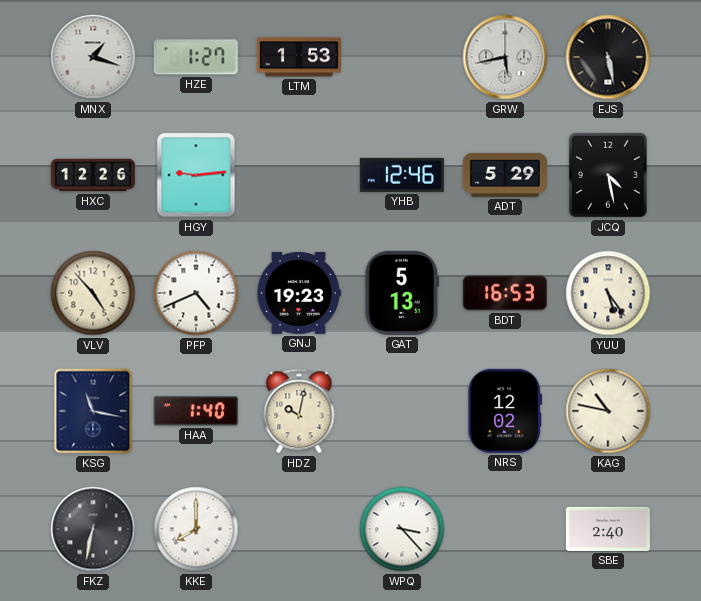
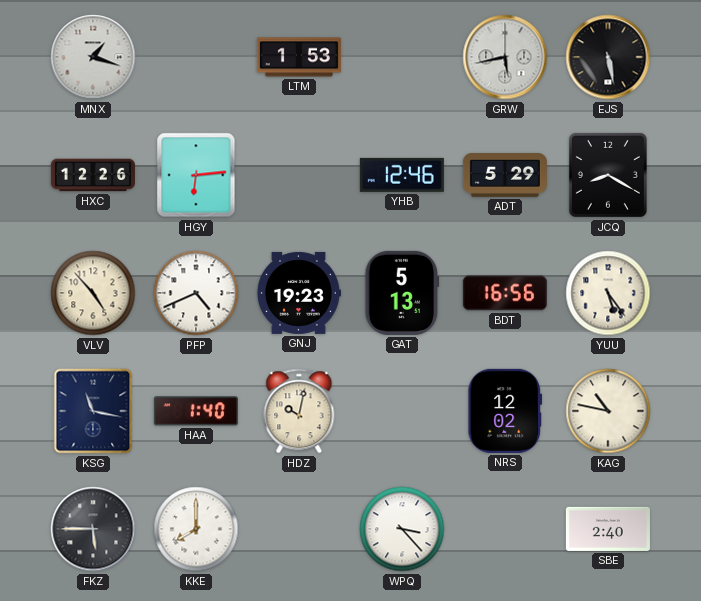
HZE: 1:27 -> none
HGY: 9:14 -> 6:14
JCQ: 4:28 -> 8:20
BDT: 16:53 -> 16:56
FKZ: 6:32 -> 5:45
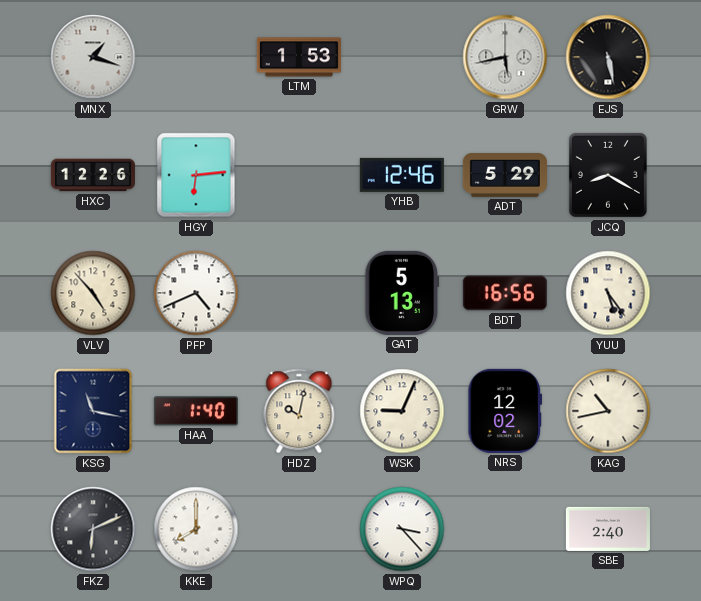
GNJ: 19:23 -> none
WSK: none -> 9:04
KAG: 10:47 -> 10:43
FKZ: 5:45 -> 6:11
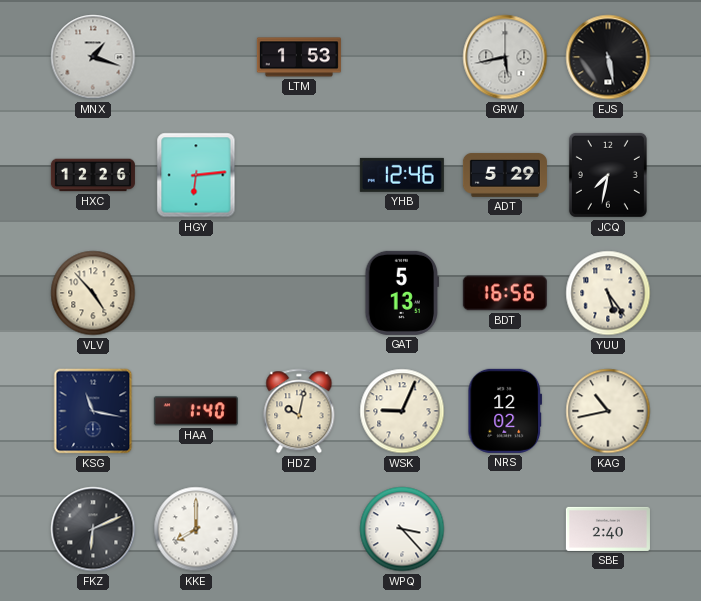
JCQ: 8:20 -> 7:32
PFP: 4:41 -> none
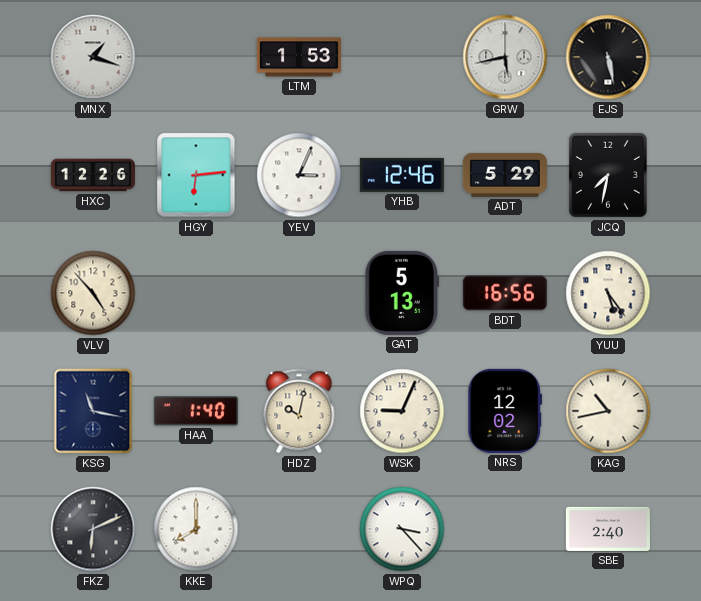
YEV: none -> 3:04
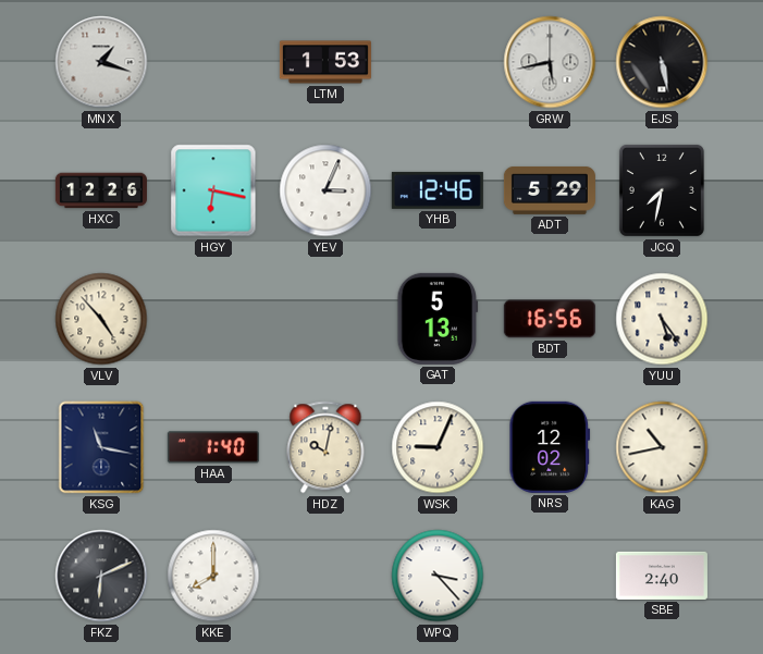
HGY: 6:14 -> 6:17
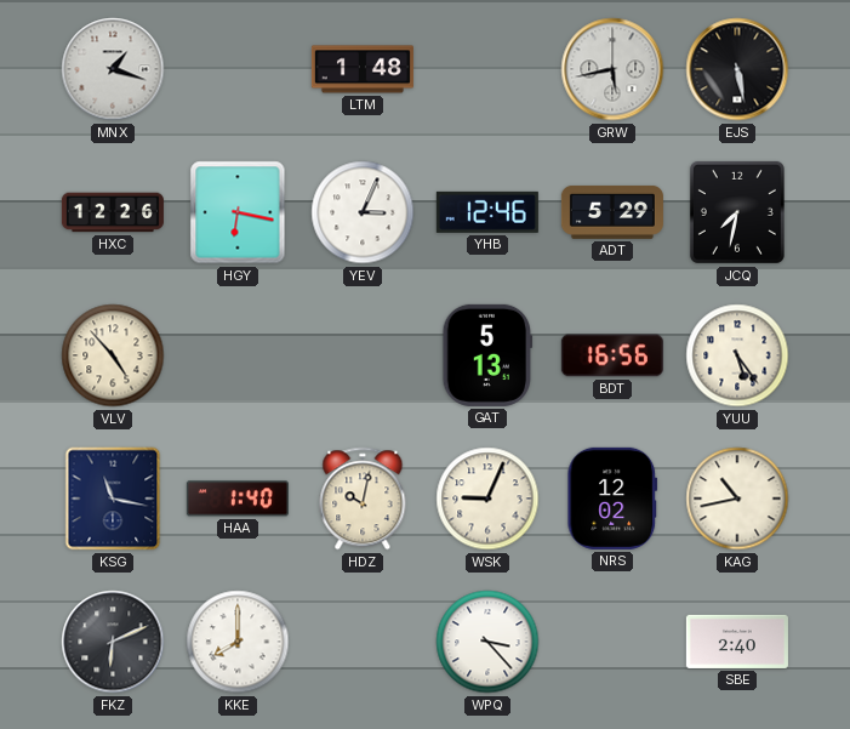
LTM: 1:53 -> 1:48
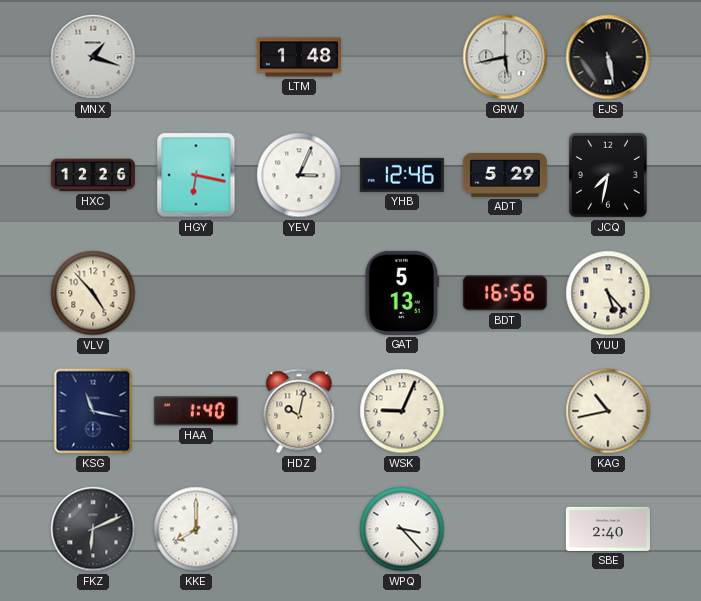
YUU: 5:24 -> 5:23
NRS: 12:02 -> none
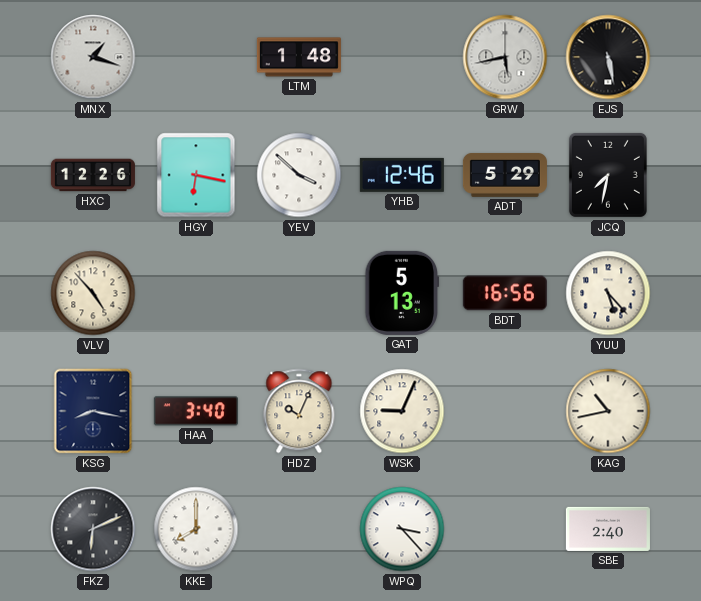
YEV: 3:04 -> 3:52
KSG: 11:17 -> 8:17
HAA: 1:40 -> 3:40
HDZ: 10:02 -> 10:04
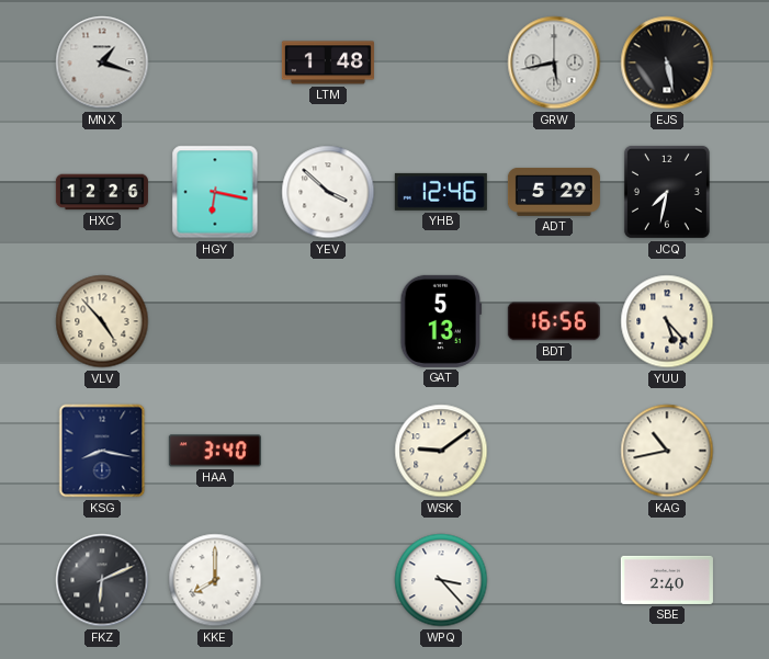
HDZ: 10:04 -> none
WSK: 9:04 -> 9:09
